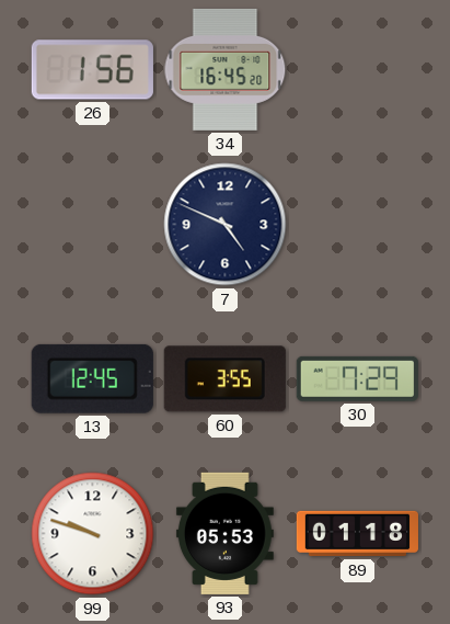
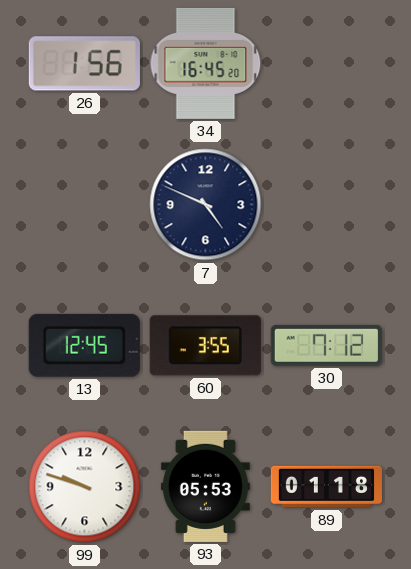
30: 7:29 -> 7:12
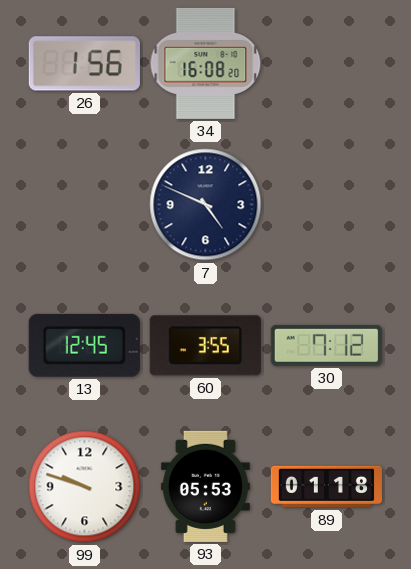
34: 16:45 -> 16:08
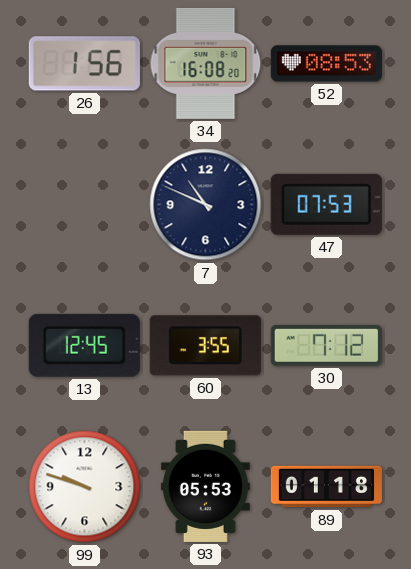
52: none -> 08:53
7: 4:49 -> 10:49
47: none -> 07:53
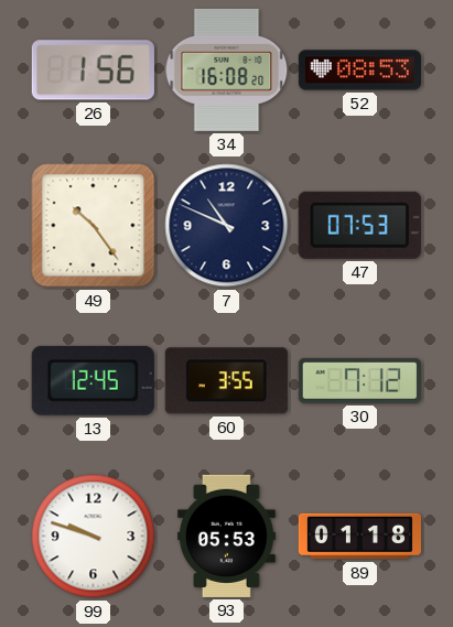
49: none -> 10:24
